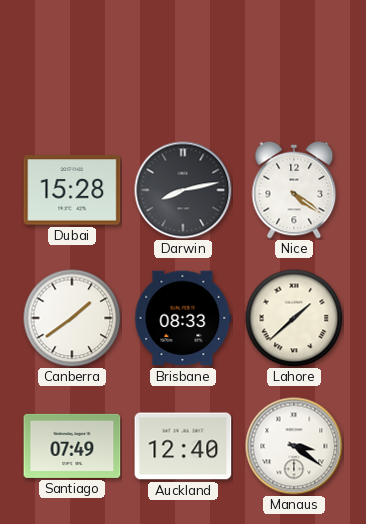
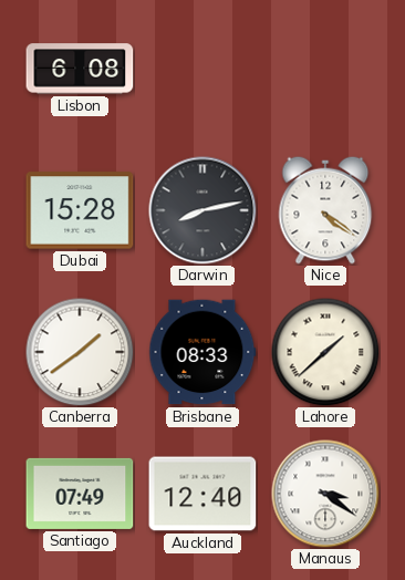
Lisbon: none -> 6:08
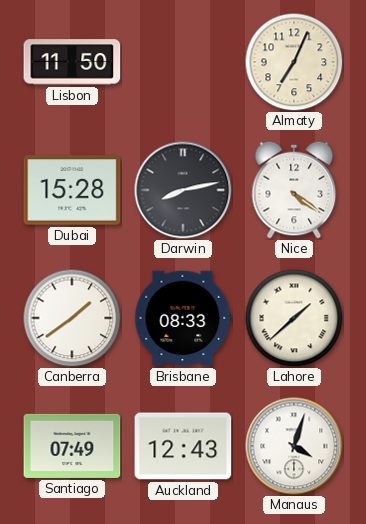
Lisbon: 6:08 -> 11:50
Almaty: none -> 7:04
Auckland: 12:40 -> 12:43
Manaus: 3:21 -> 4:03
